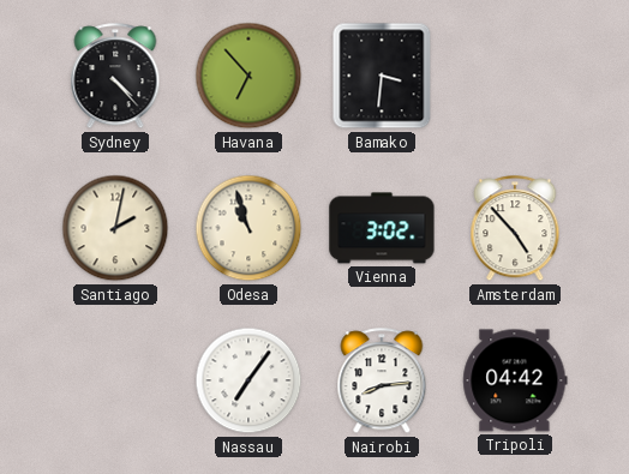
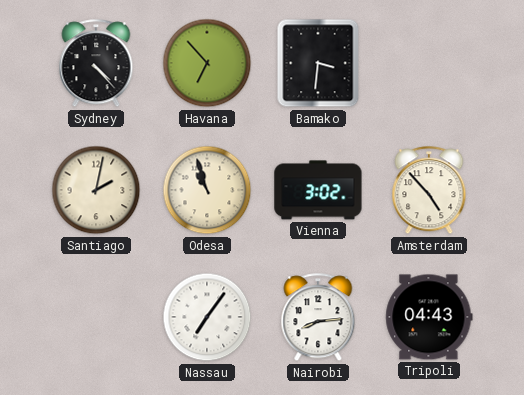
Tripoli: 04:42 -> 04:43
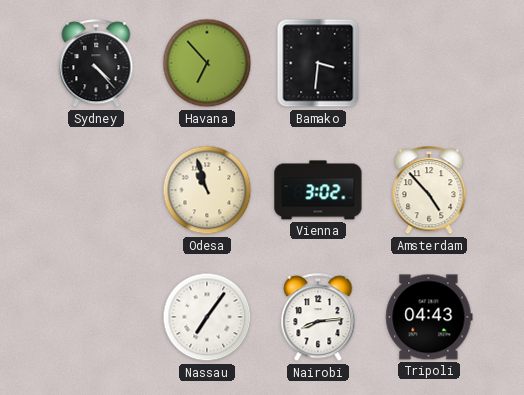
Santiago: 2:02 -> none
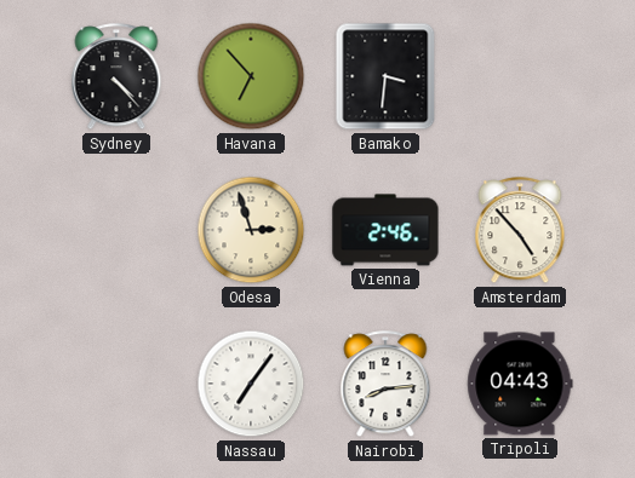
Odesa: 10:57 -> 2:57
Vienna: 3:02 -> 2:46
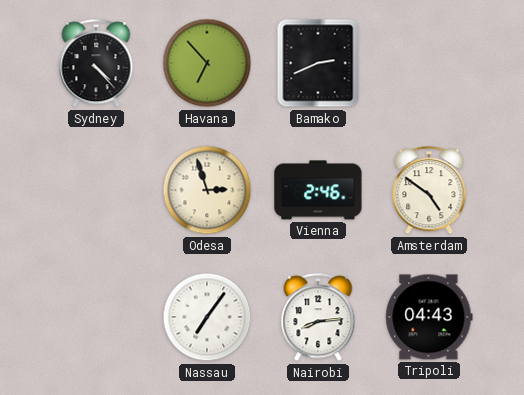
Bamako: 3:31 -> 2:41
Amsterdam: 4:53 -> 4:51
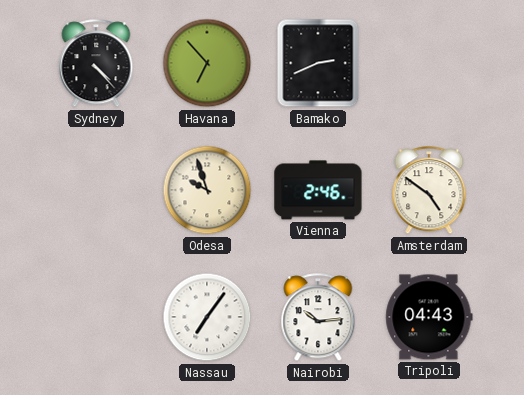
Odesa: 2:57 -> 9:57
Nairobi: 8:14 -> 10:14
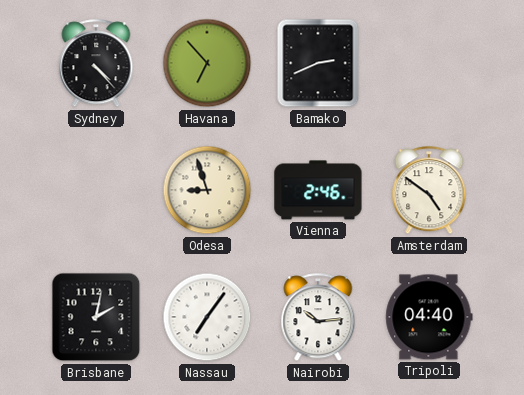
Odesa: 9:57 -> 8:57
Brisbane: none -> 2:02
Tripoli: 04:43 -> 04:40
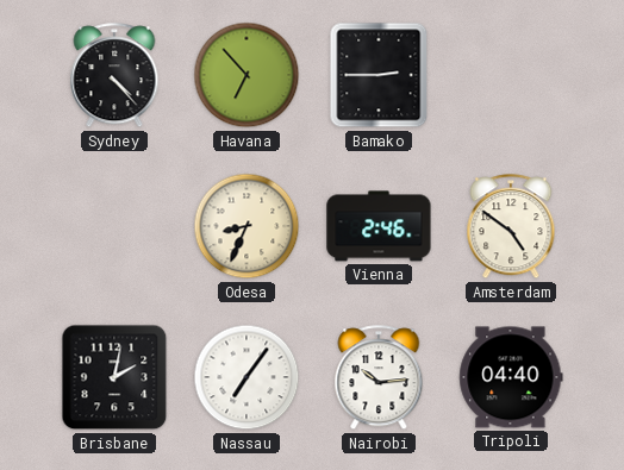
Bamako: 2:41 -> 2:45
Odesa: 8:57 -> 8:34
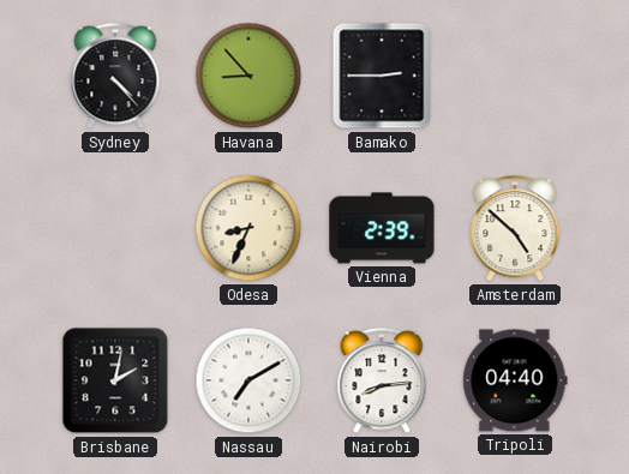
Havana: 6:53 -> 8:53
Vienna: 2:46 -> 2:39
Amsterdam: 4:51 -> 4:52
Nassau: 7:06 -> 7:10
Nairobi: 10:14 -> 8:14
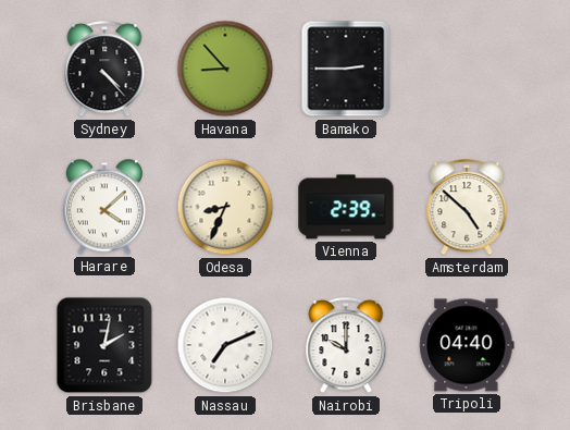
Harare: none -> 4:08
Nassau: 7:10 -> 7:11
Nairobi: 8:14 -> 10:00
